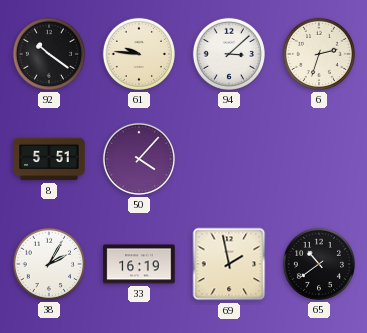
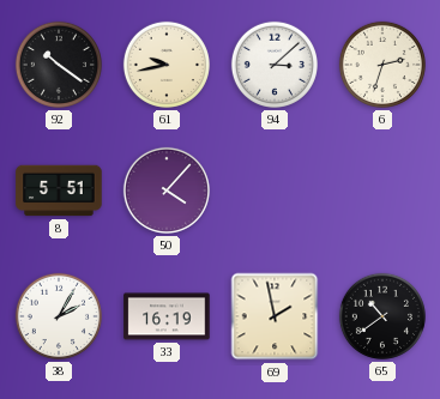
61: 9:46 -> 9:43
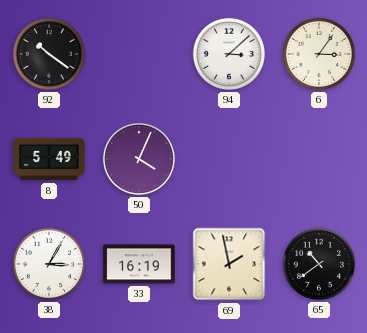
61: 9:43 -> none
6: 2:33 -> 3:06
8: 5:51 -> 5:49
50: 4:07 -> 4:04
38: 2:05 -> 3:05
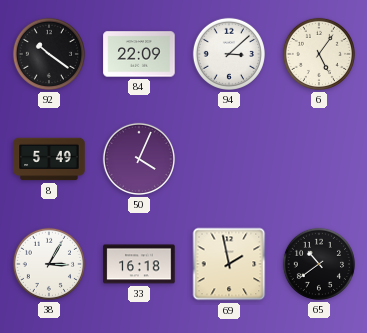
84: none -> 22:09
6: 3:06 -> 5:06
33: 16:19 -> 16:18
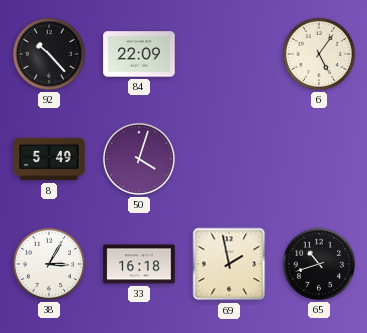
92: 10:21 -> 10:23
94: 3:08 -> none
50: 4:04 -> 4:03
65: 10:39 -> 10:42
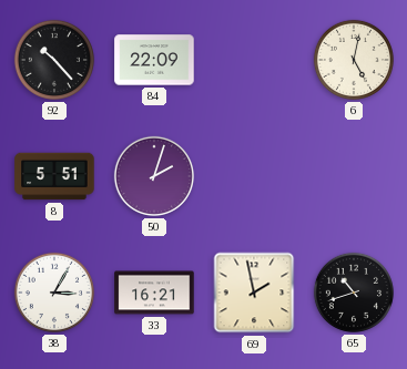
6: 5:06 -> 5:02
8: 5:49 -> 5:51
50: 4:03 -> 2:03
33: 16:18 -> 16:21
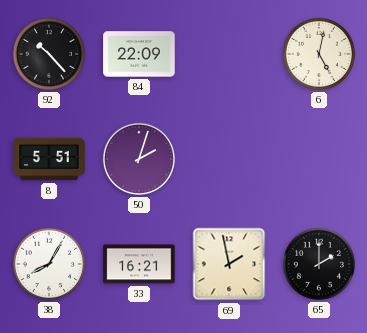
38: 3:05 -> 8:05
65: 10:42 -> 2:00
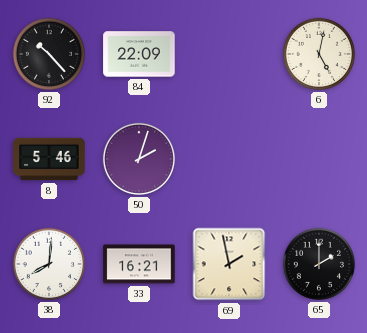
8: 5:51 -> 5:46
38: 8:05 -> 8:01
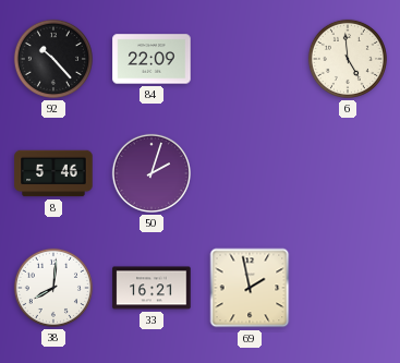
6: 5:02 -> 4:59
65: 2:00 -> none
